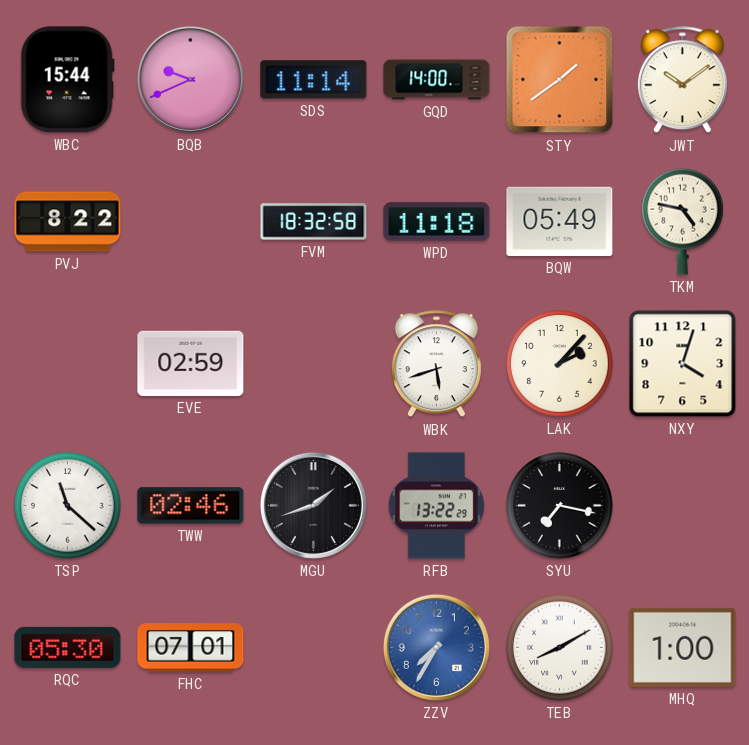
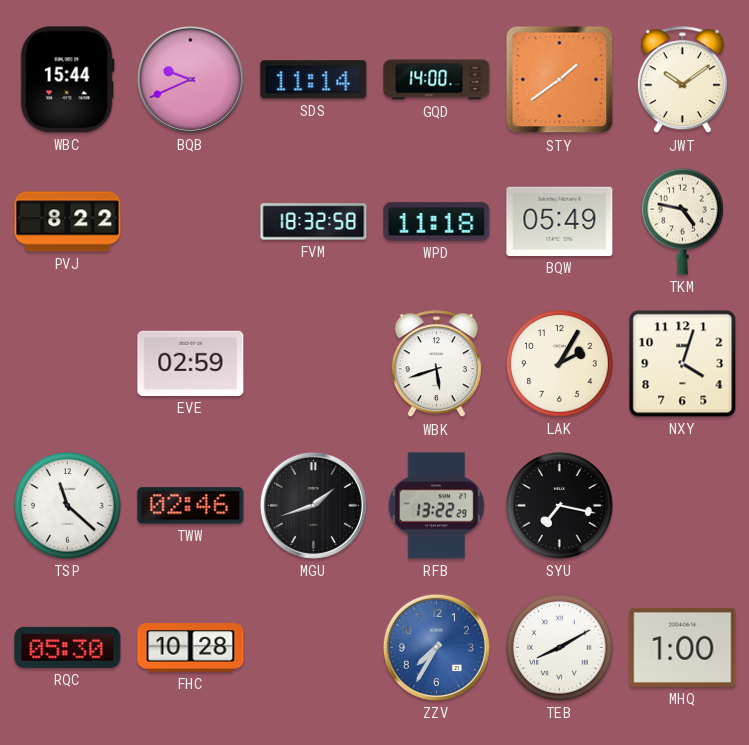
LAK: 2:07 -> 2:05
FHC: 07:01 -> 10:28
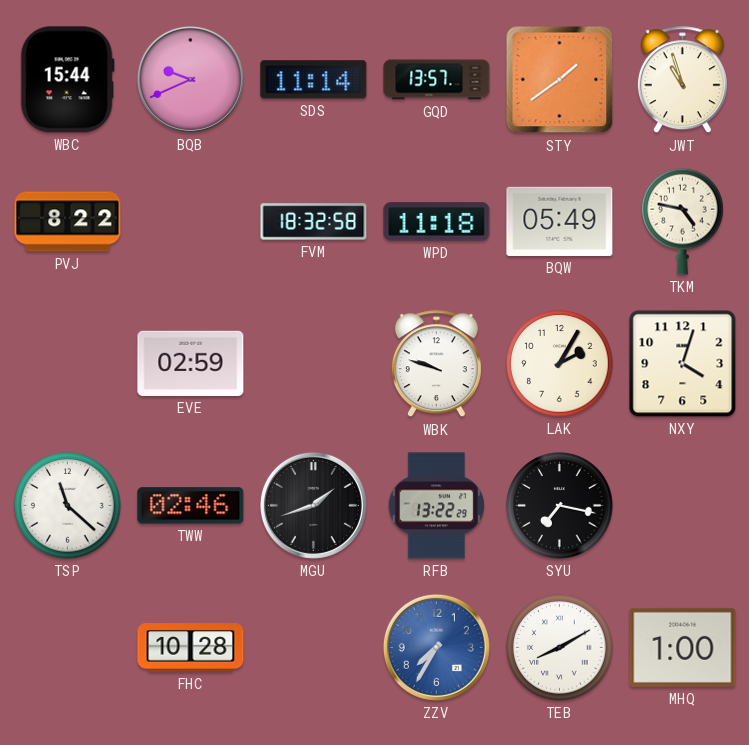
GQD: 14:00 -> 13:57
JWT: 10:09 -> 10:57
WBK: 5:42 -> 9:48
RQC: 05:30 -> none
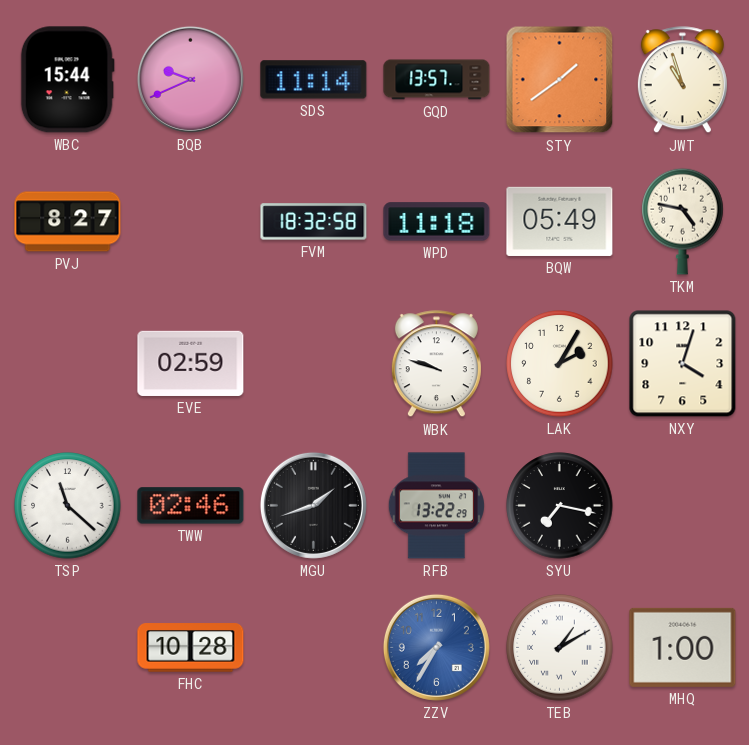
PVJ: 8:22 -> 8:27
TEB: 8:10 -> 1:10
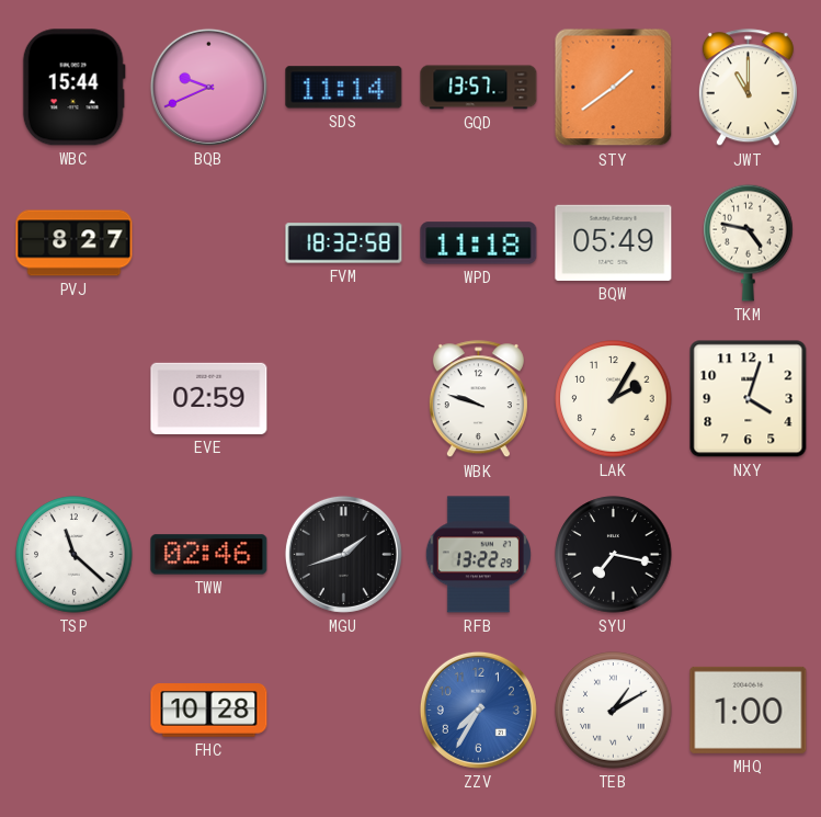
JWT: 10:57 -> 11:00
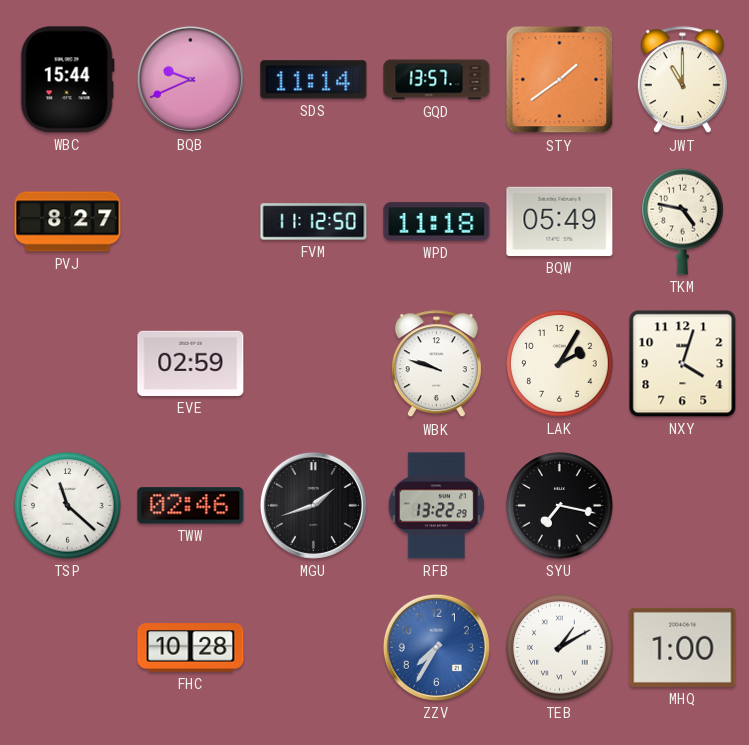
FVM: 18:32 -> 11:12
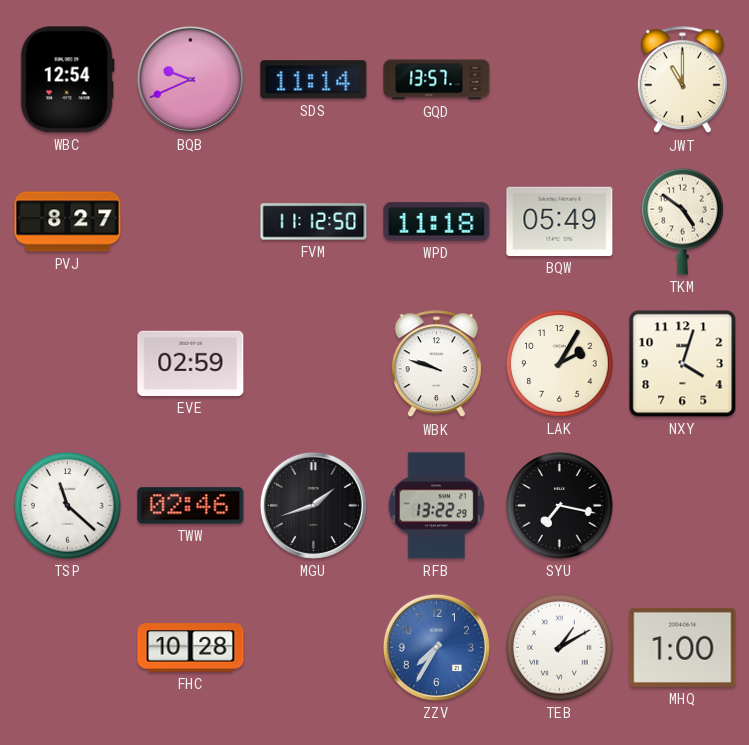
WBC: 15:44 -> 12:54
STY: 1:39 -> none
TKM: 4:47 -> 4:51
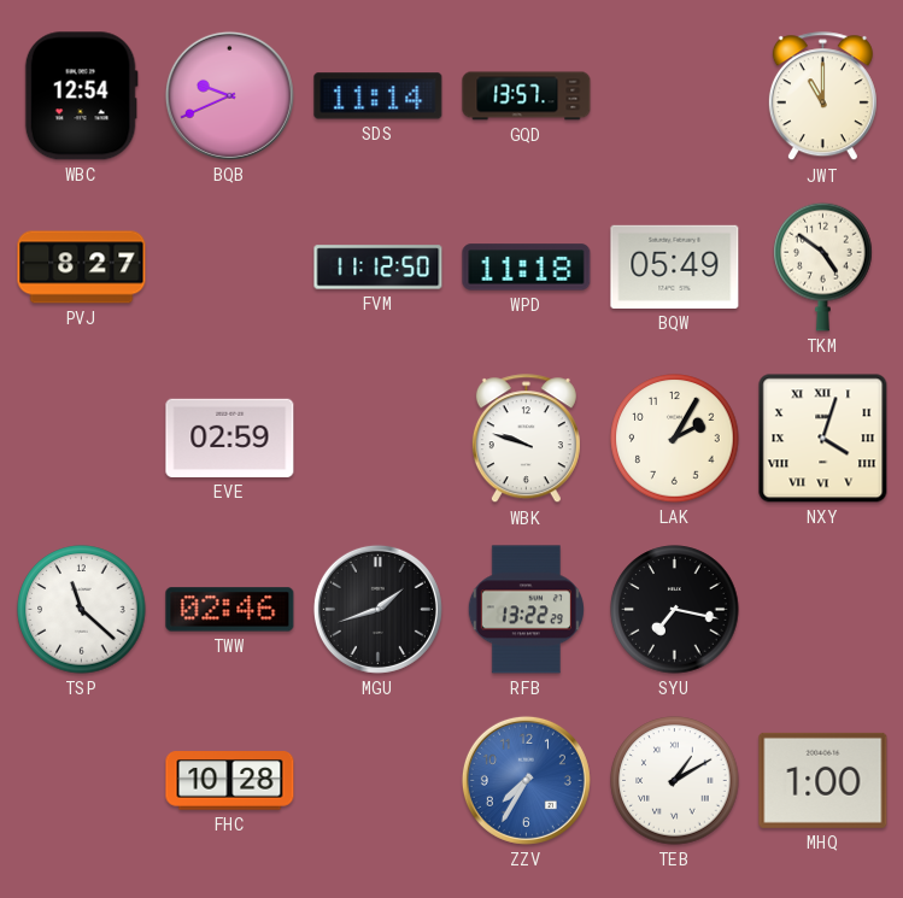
NXY numerals: Arabic -> Roman
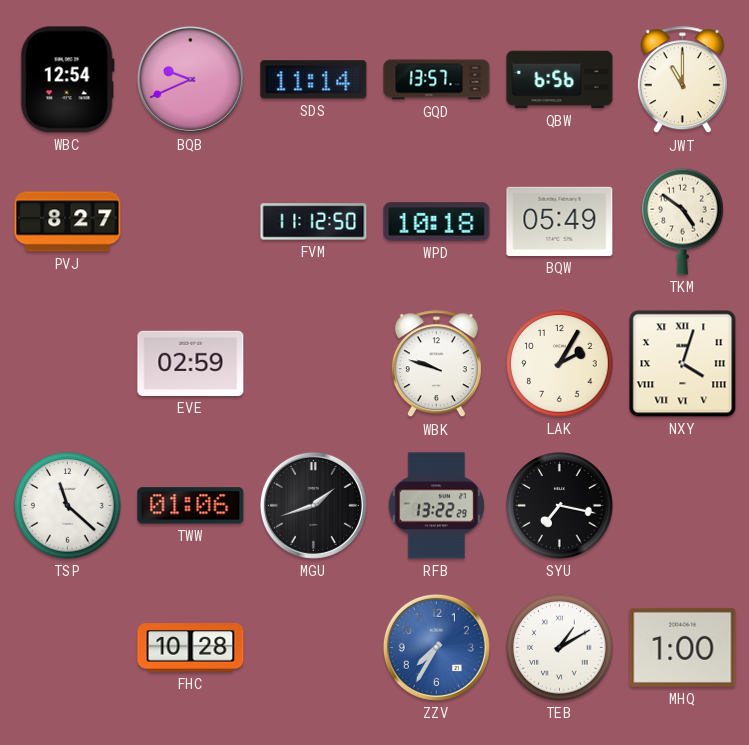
QBW: none -> 6:56
WPD: 11:18 -> 10:18
TWW: 02:46 -> 01:06
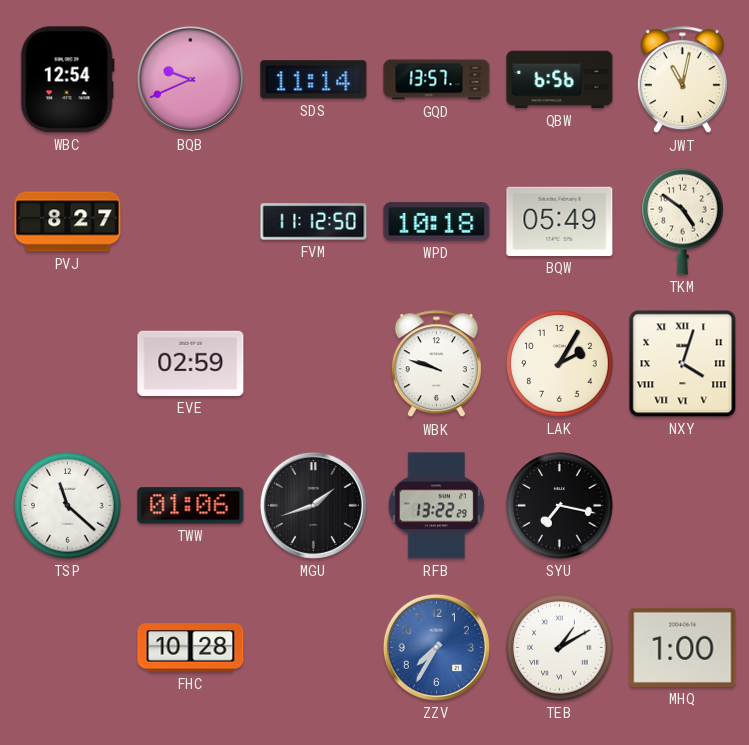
JWT: 11:00 -> 11:02
